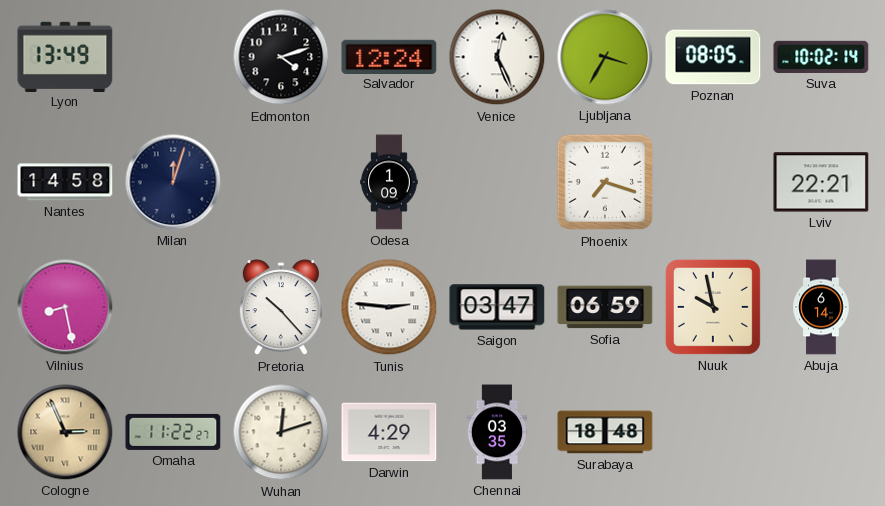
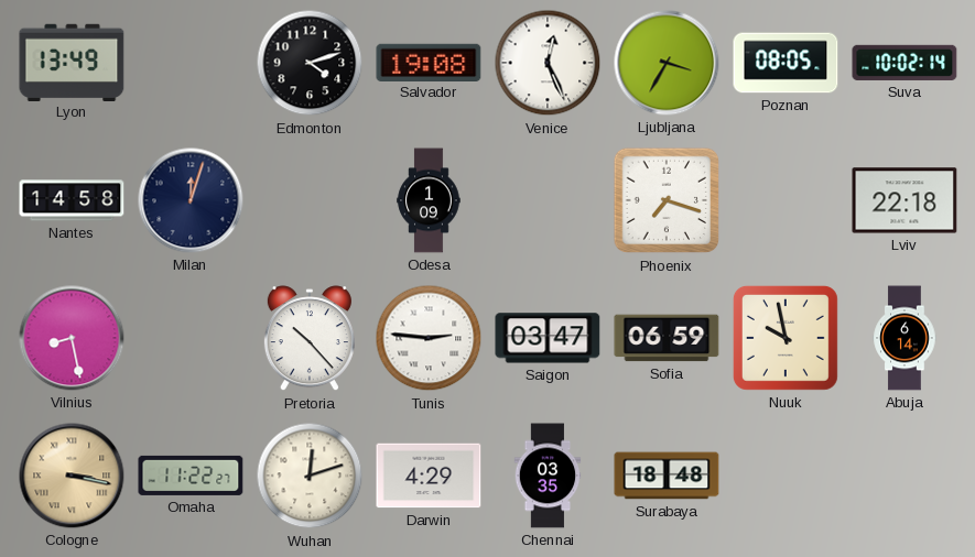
Salvador: 12:24 -> 19:08
Lviv: 22:21 -> 22:18
Cologne: 2:56 -> 3:17
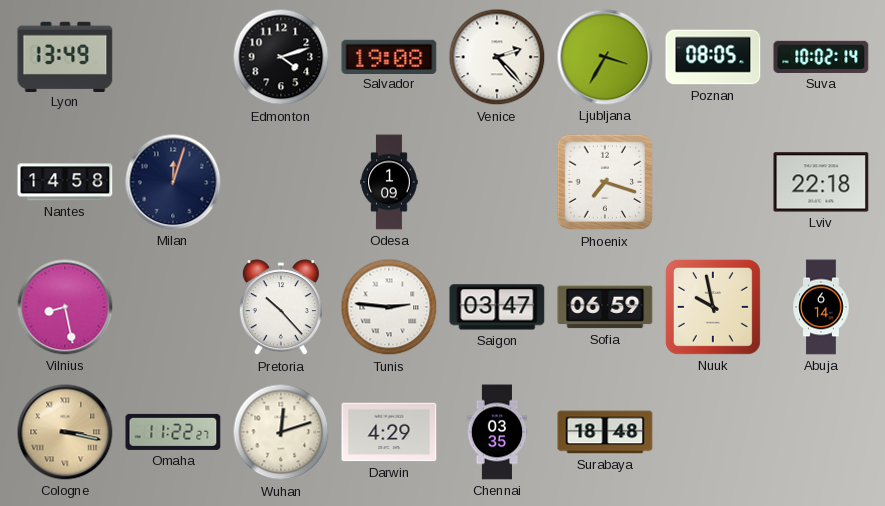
Venice: 12:26 -> 2:23
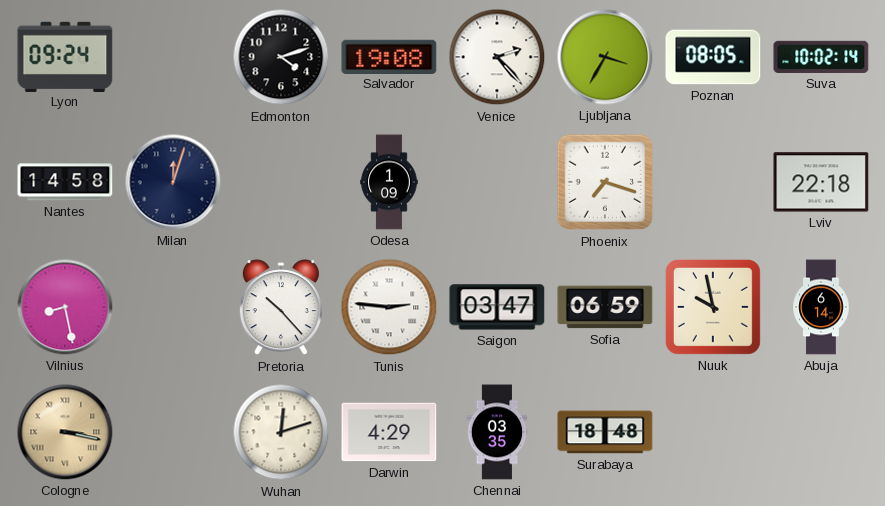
Lyon: 13:49 -> 09:24
Omaha: 11:22 -> none
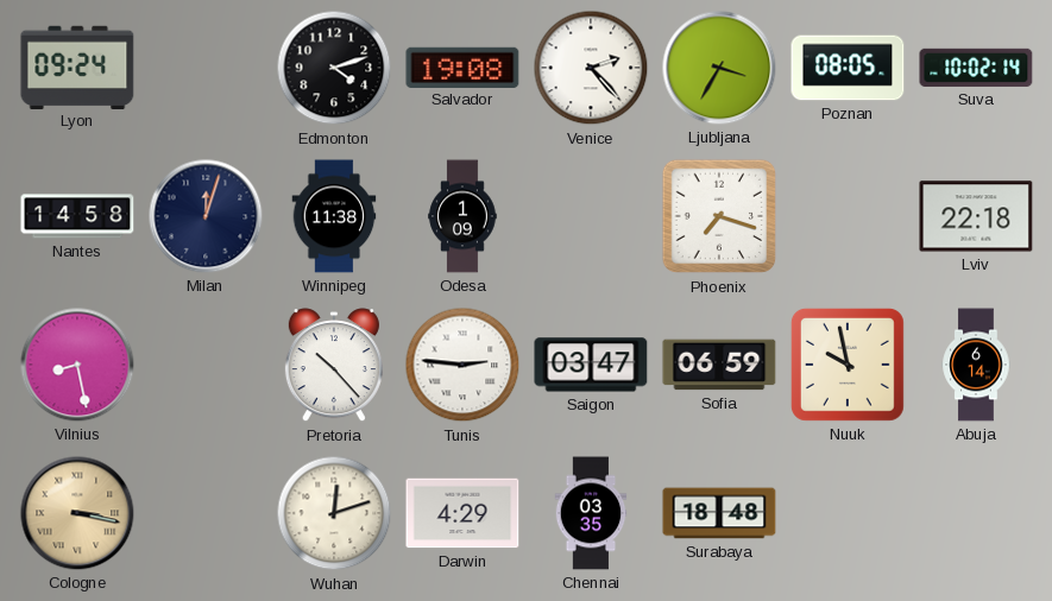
Winnipeg: none -> 11:38
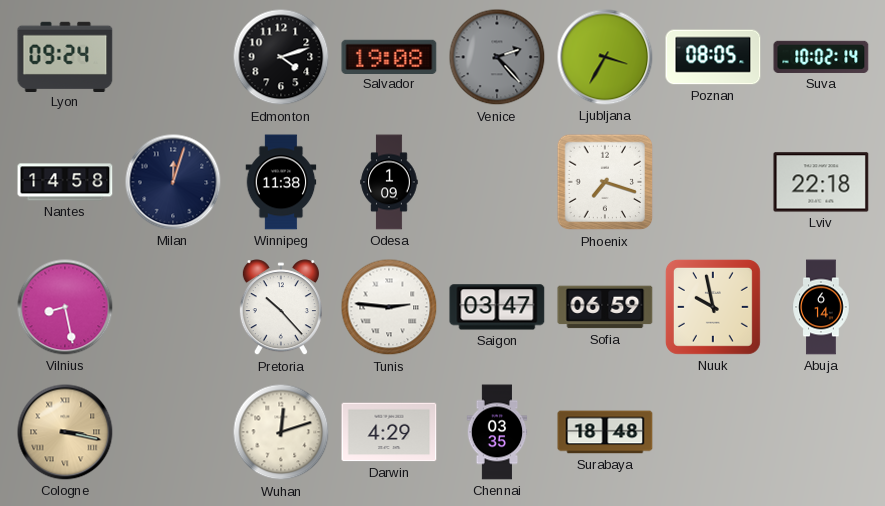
Venice dial: white -> grey
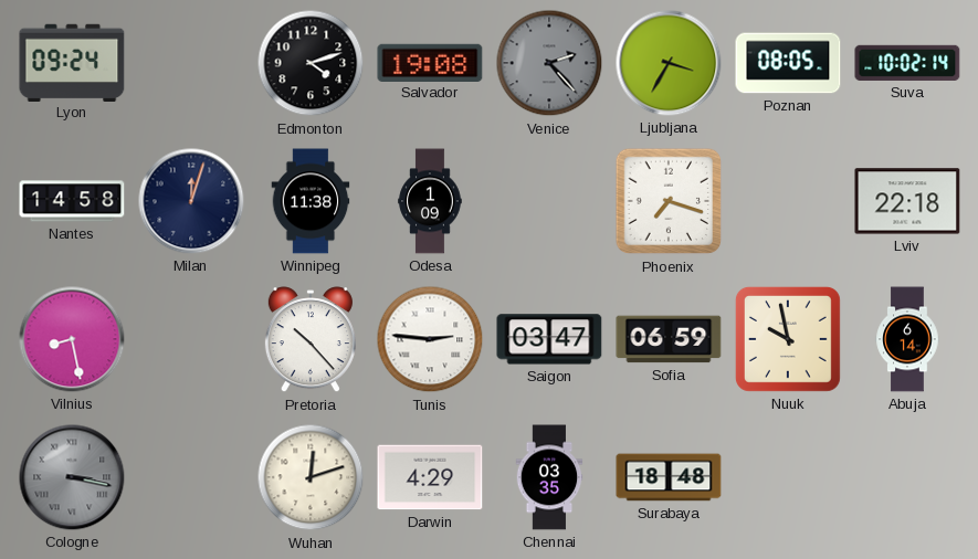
Cologne dial: champagne -> grey
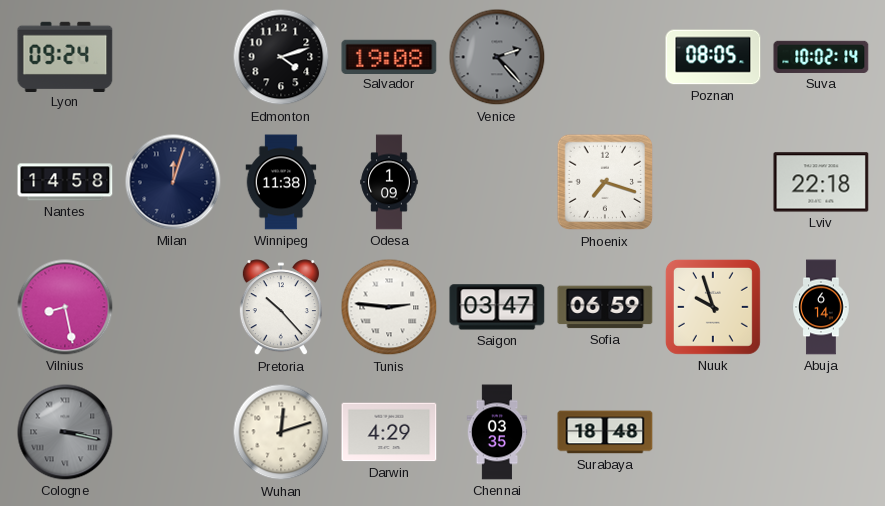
Ljubljana: 3:35 -> none
Nuuk: 9:58 -> 9:57
